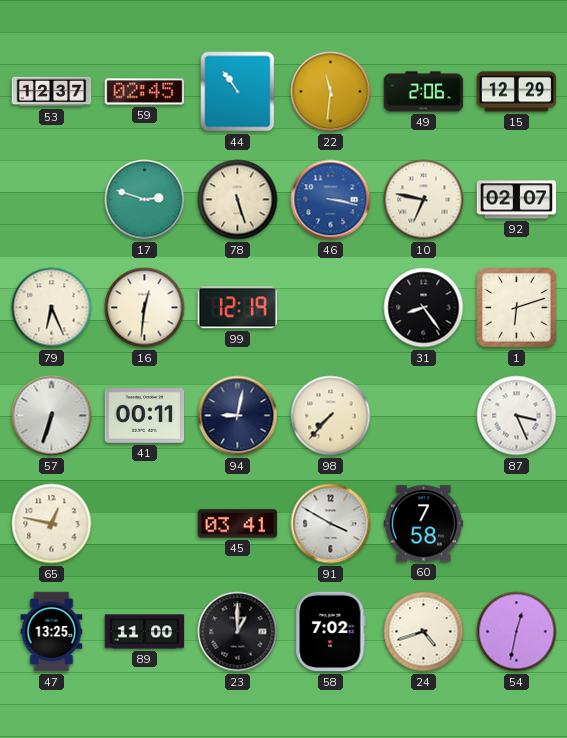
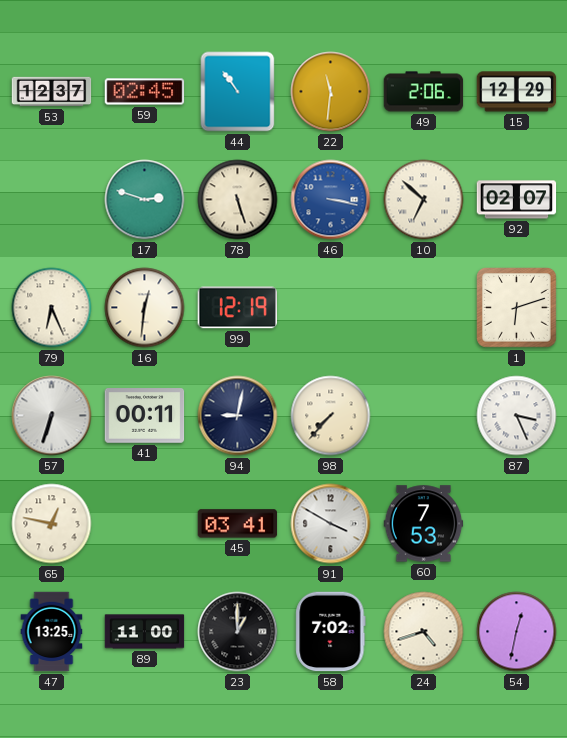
10: 6:47 -> 6:52
31: 8:24 -> none
60: 7:58 -> 7:53
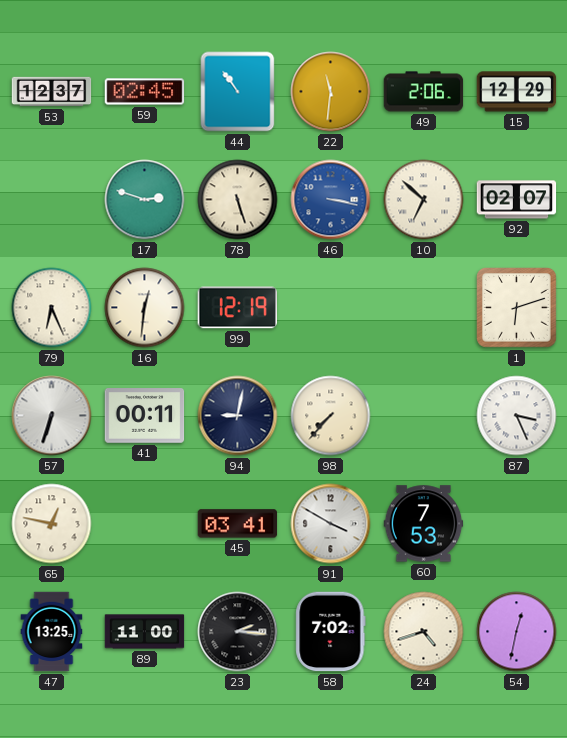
23: 1:00 -> 2:16
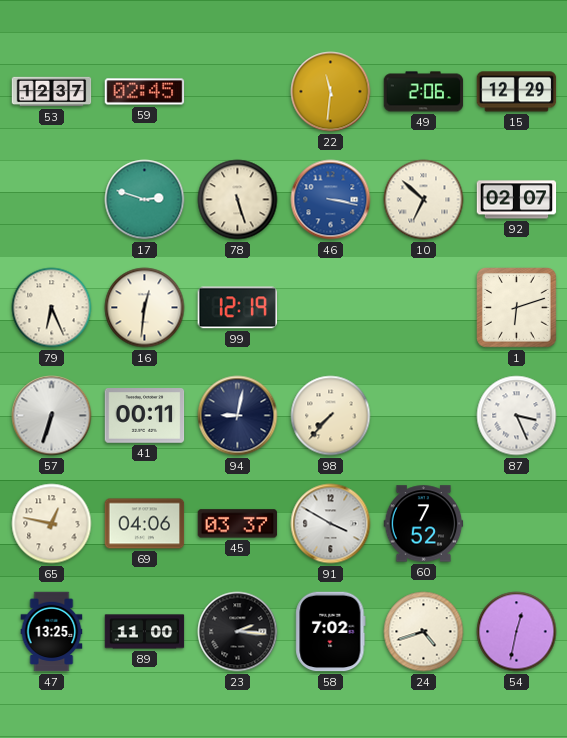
44: 10:54 -> none
69: none -> 04:06
45: 03:41 -> 03:37
60: 7:53 -> 7:52
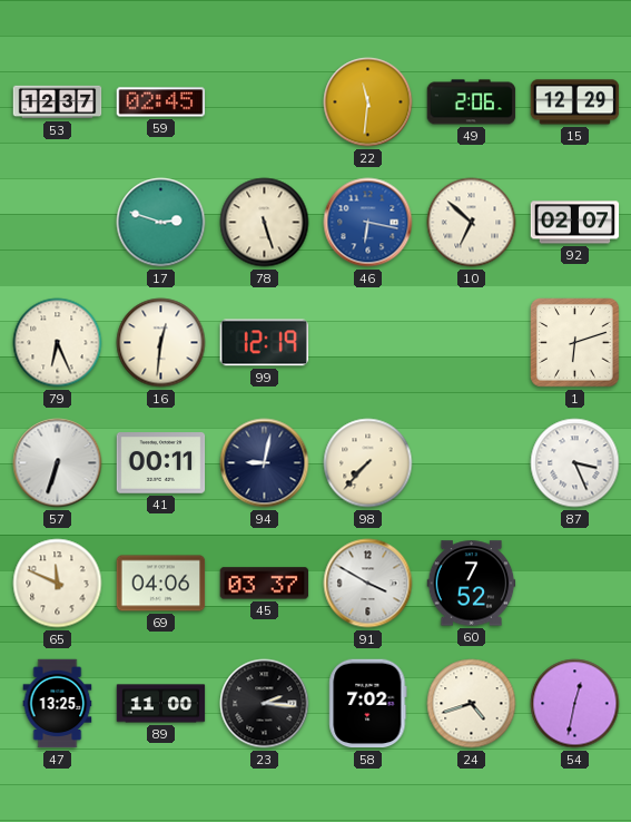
46: 3:17 -> 6:17
65: 12:47 -> 11:49
